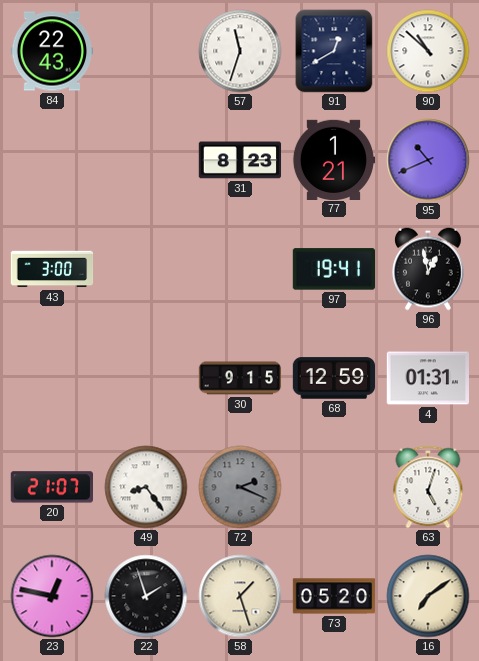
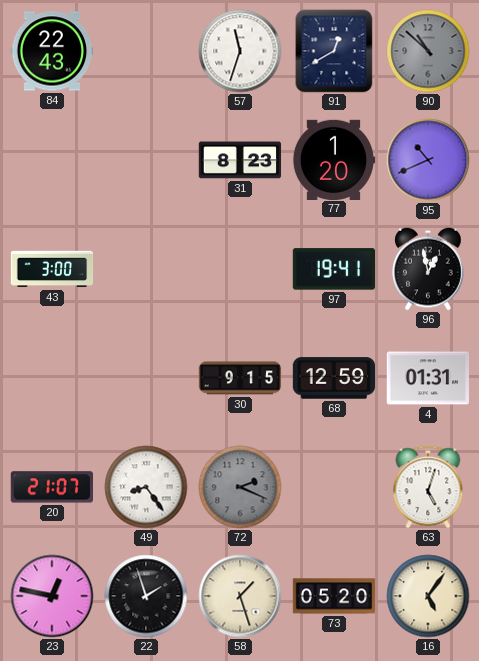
90 dial: white -> grey
77: 1:21 -> 1:20
16: 7:09 -> 5:06
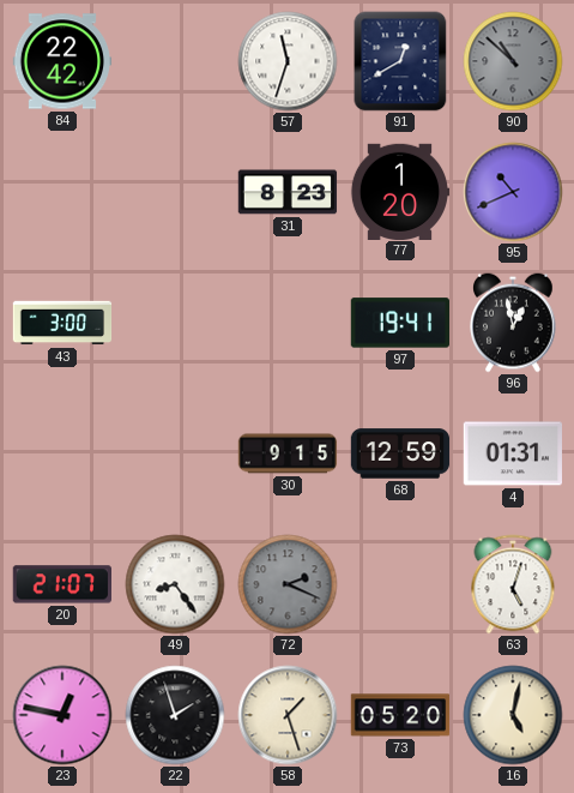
84: 22:43 -> 22:42
16: 5:06 -> 5:02
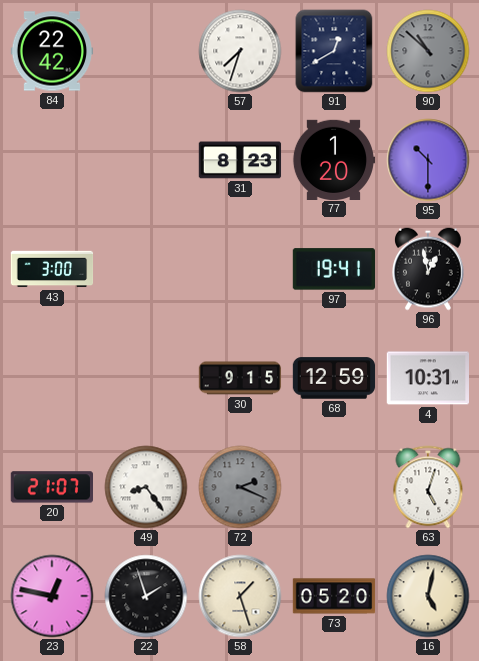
57: 11:33 -> 7:33
95: 10:41 -> 10:30
4: 01:31 -> 10:31
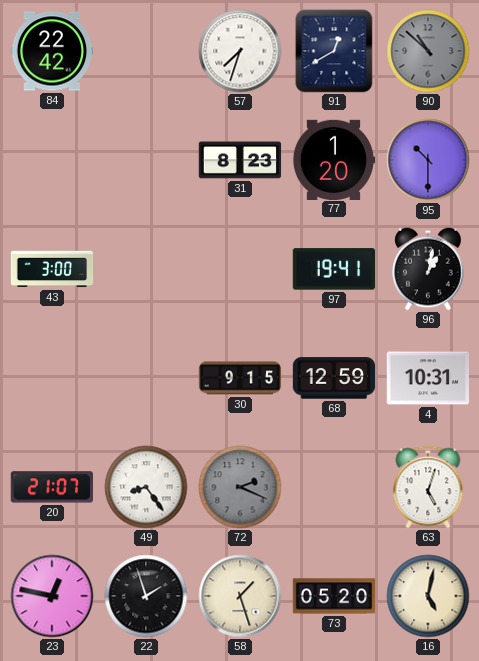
96: 12:58 -> 1:02
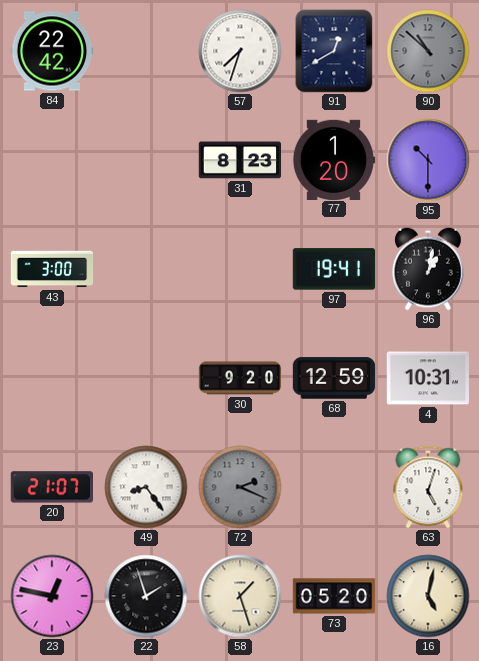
30: 9:15 -> 9:20
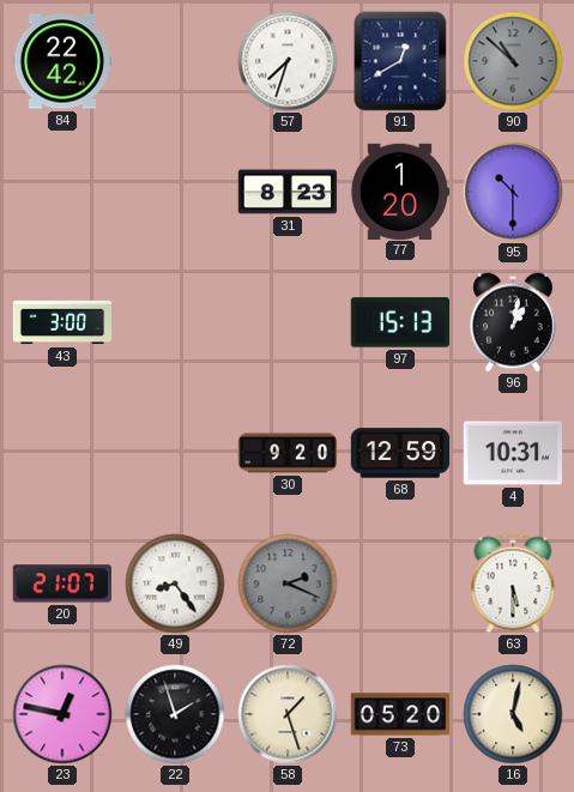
97: 19:41 -> 15:13
63: 5:03 -> 5:30
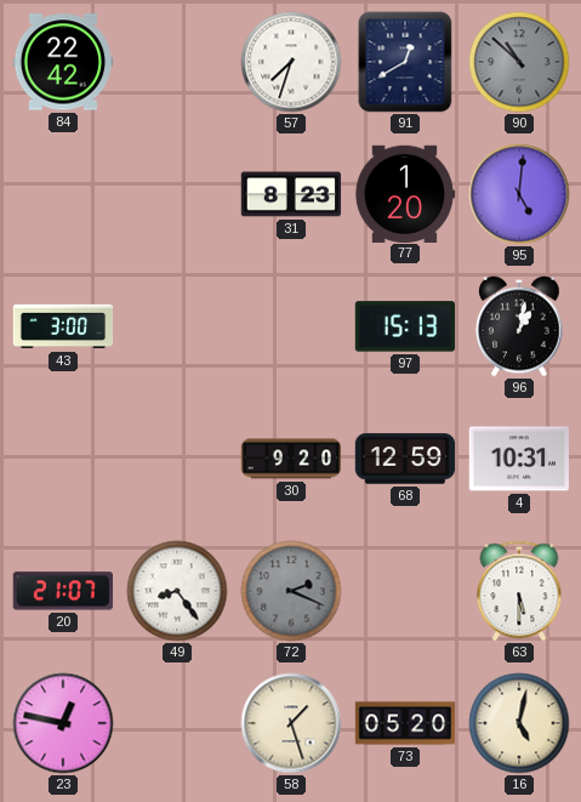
95: 10:30 -> 5:01
22: 1:57 -> none
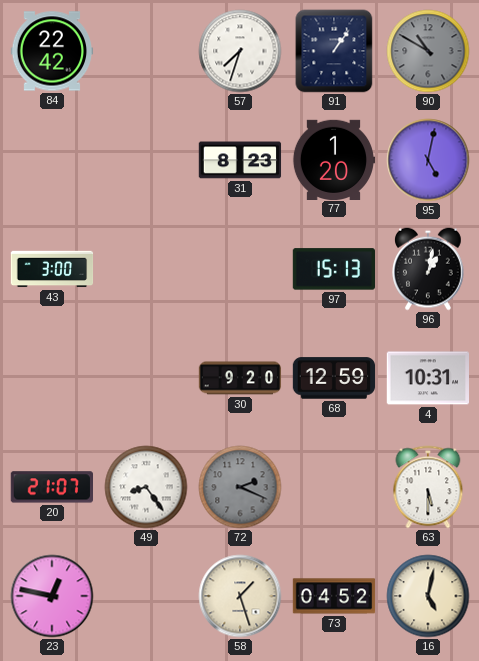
91: 12:40 -> 1:06
90: 10:52 -> 10:50
95: 5:01 -> 5:02
73: 05:20 -> 04:52
